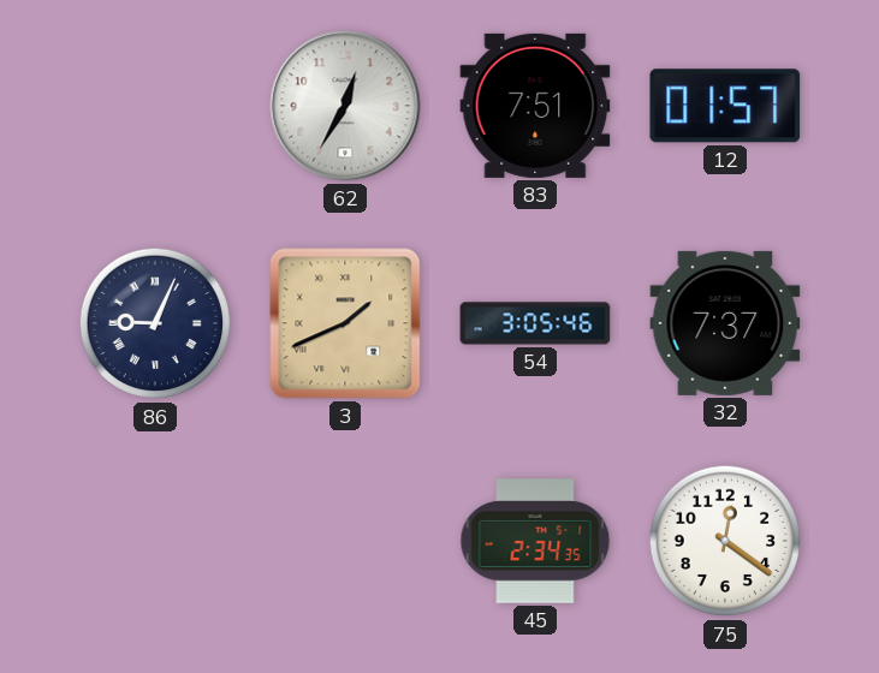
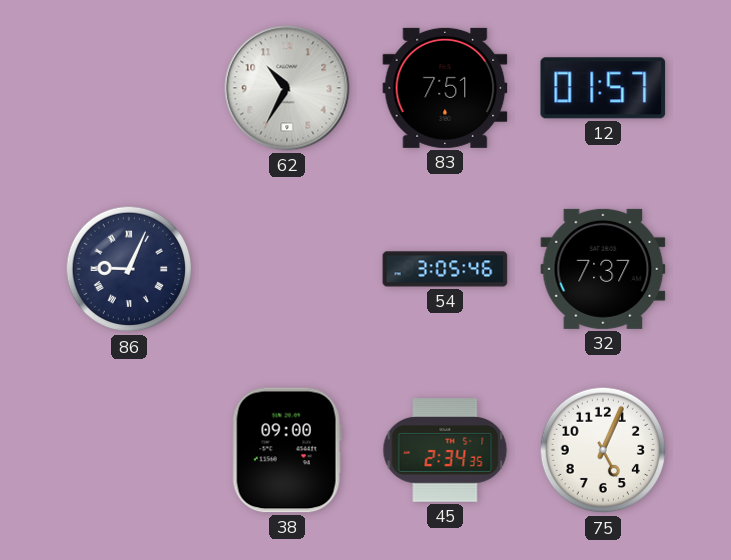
62: 12:35 -> 10:35
3: 1:41 -> none
38: none -> 09:00
75: 12:21 -> 5:04
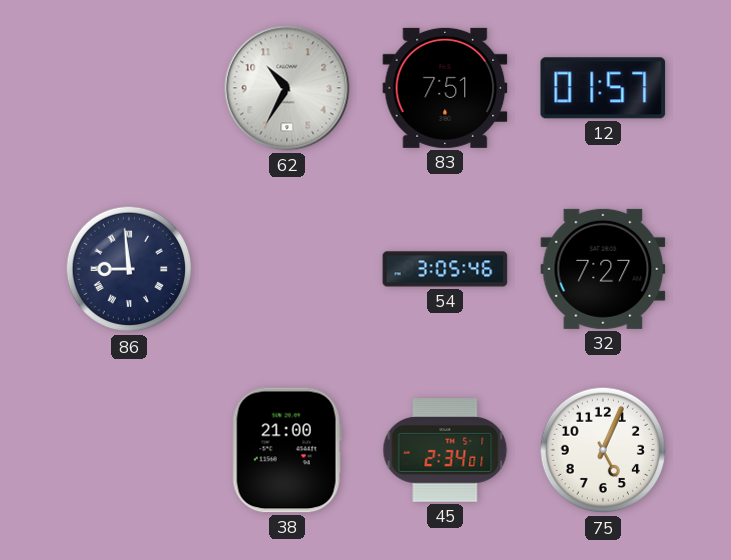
86: 9:04 -> 8:59
32: 7:37 -> 7:27
38: 09:00 -> 21:00
45: 2:34:35 -> 2:34:01
